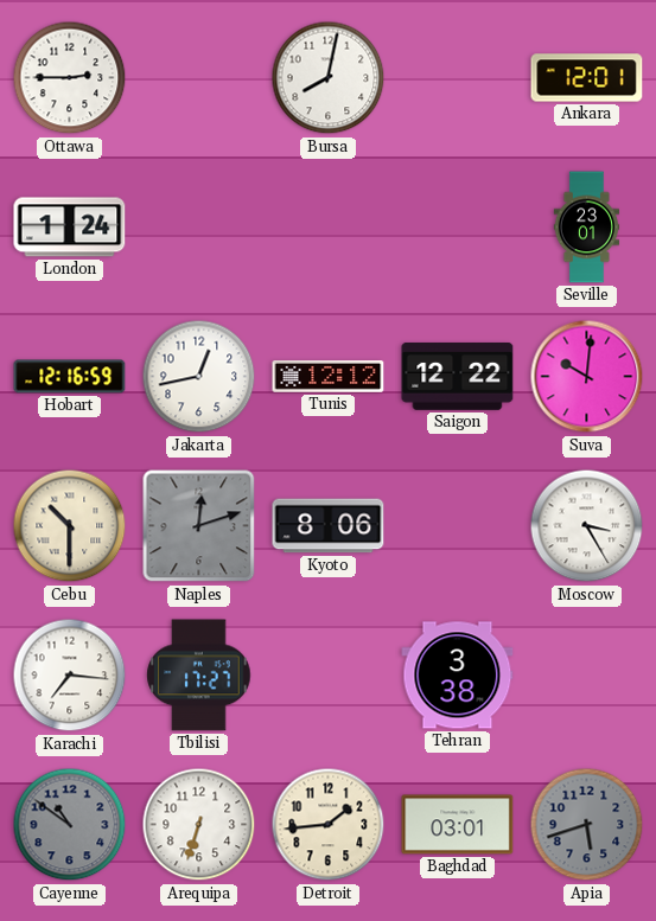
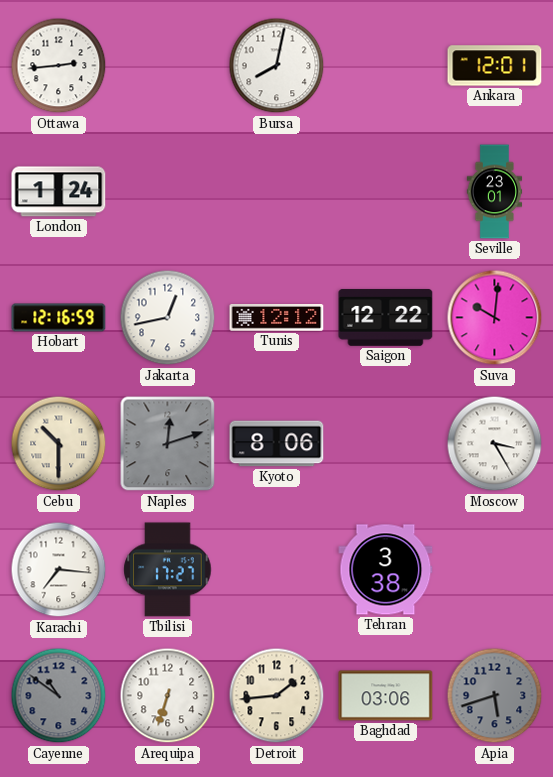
Ottawa: 2:45 -> 2:44
Baghdad: 03:01 -> 03:06
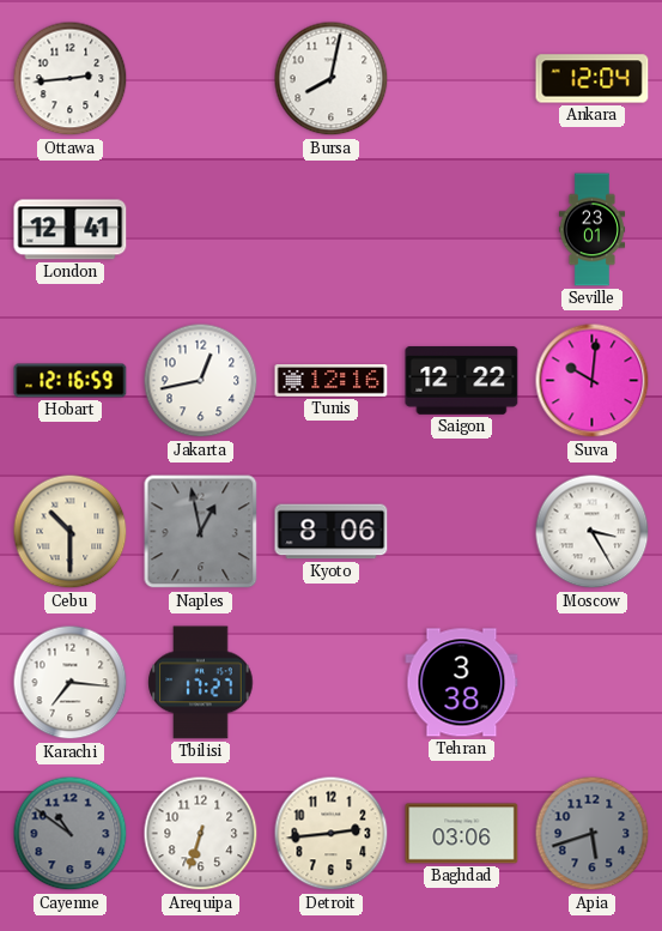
Ankara: 12:01 -> 12:04
London: 1:24 -> 12:41
Tunis: 12:12 -> 12:16
Naples: 12:12 -> 12:58
Detroit: 1:44 -> 2:44
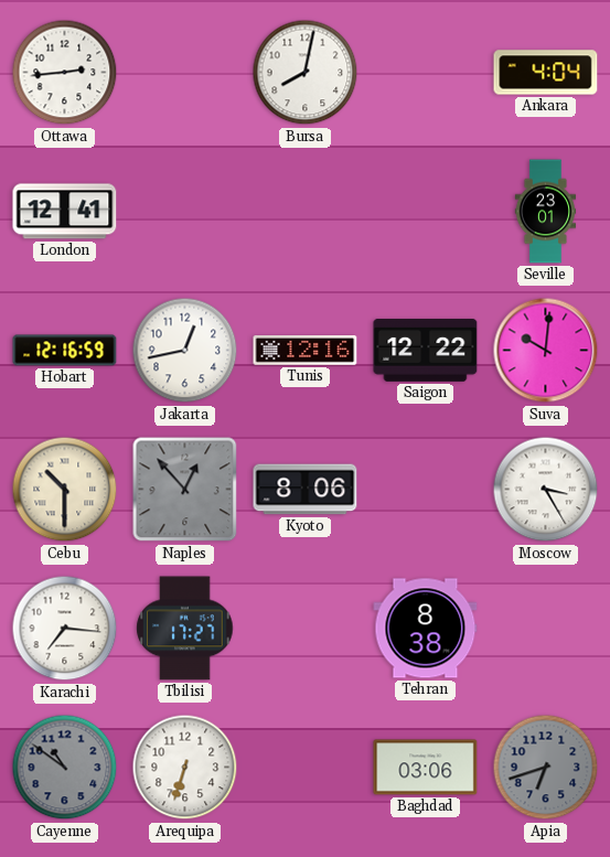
Ankara: 12:04 -> 4:04
Naples: 12:58 -> 12:53
Tehran: 3:38 -> 8:38
Detroit: 2:44 -> none
Apia: 5:42 -> 6:42
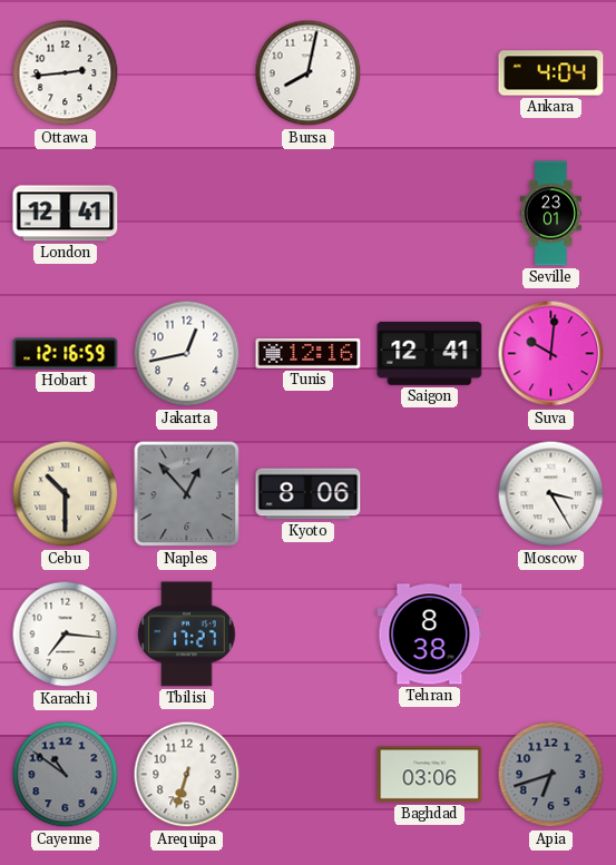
Saigon: 12:22 -> 12:41
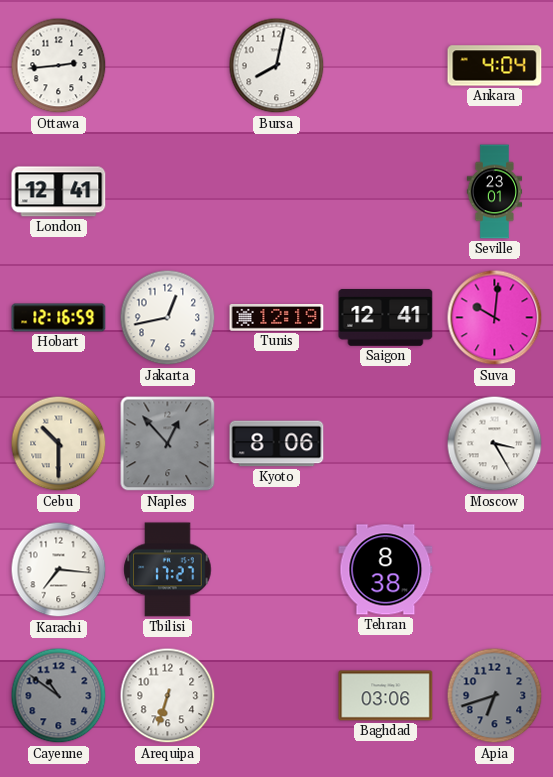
Tunis: 12:16 -> 12:19
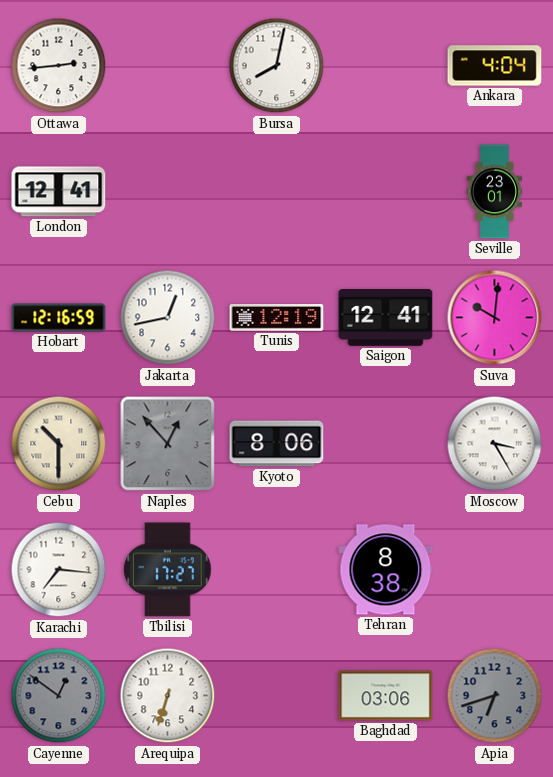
Cayenne: 10:51 -> 12:51
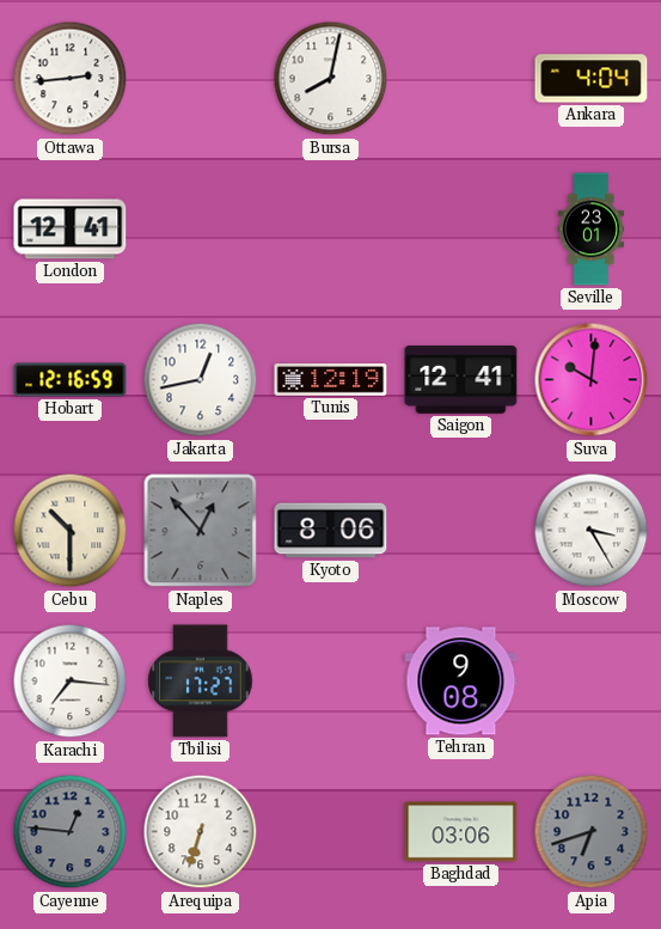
Tehran: 8:38 -> 9:08
Cayenne: 12:51 -> 12:46
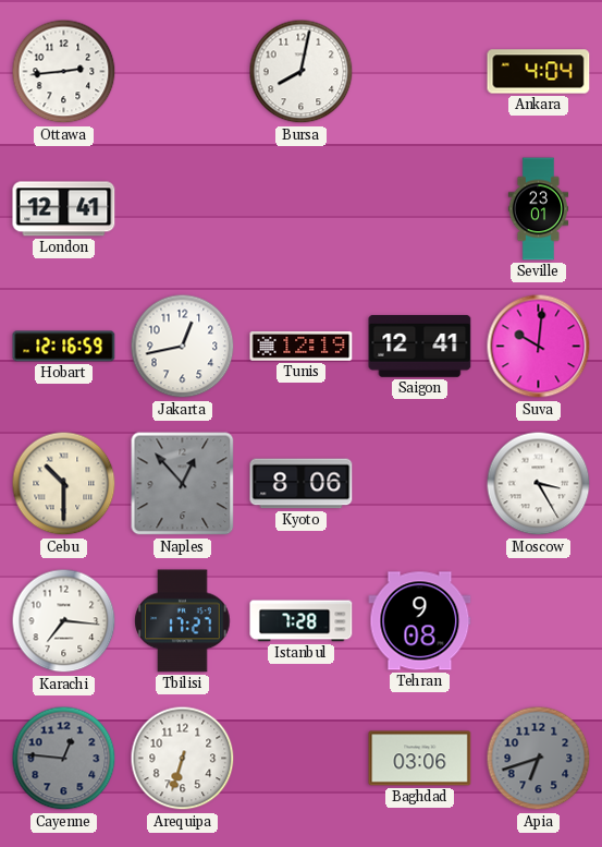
Istanbul: none -> 7:28
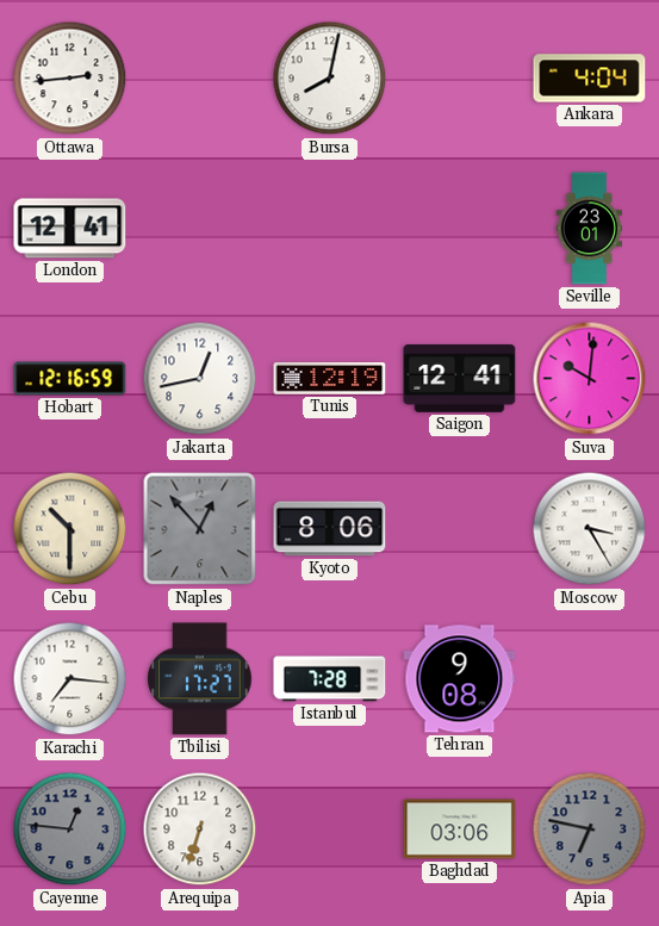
Apia: 6:42 -> 6:47
